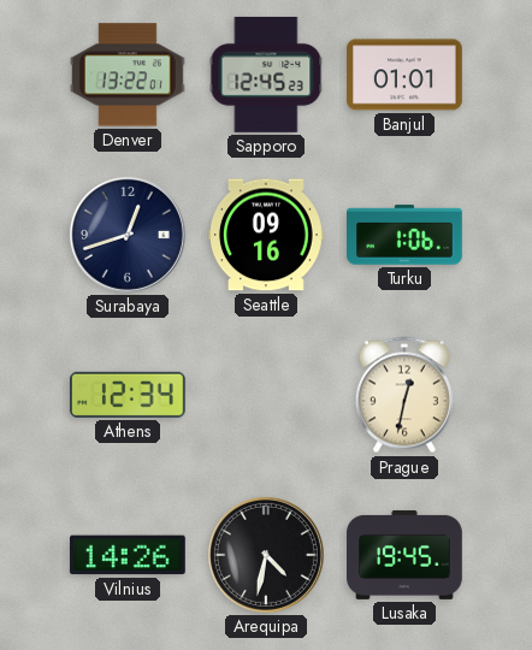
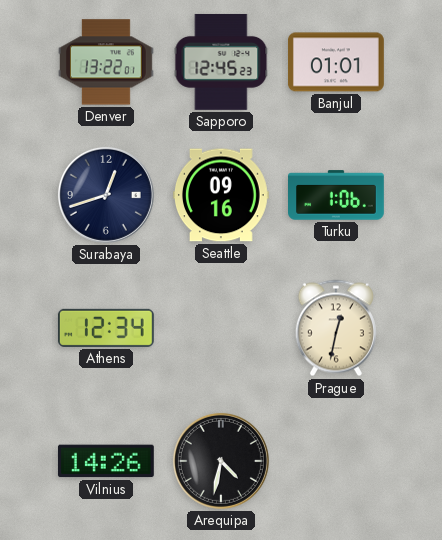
Lusaka: 19:45 -> none
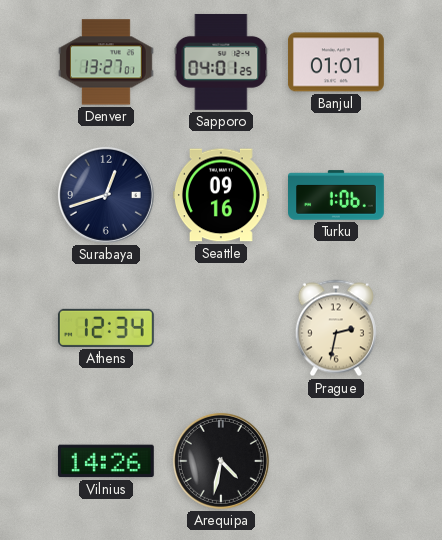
Denver: 13:22 -> 13:27
Sapporo: 12:45 -> 04:01
Prague: 12:32 -> 2:32
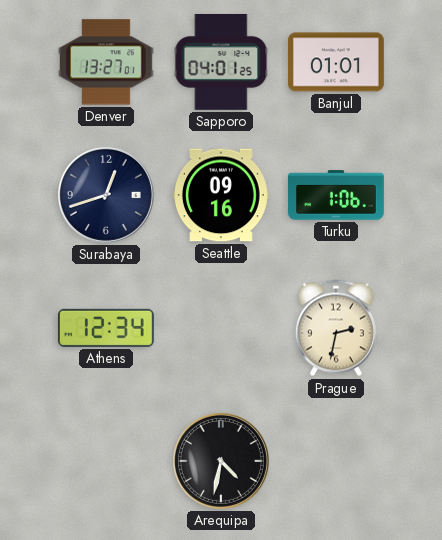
Vilnius: 14:26 -> none
